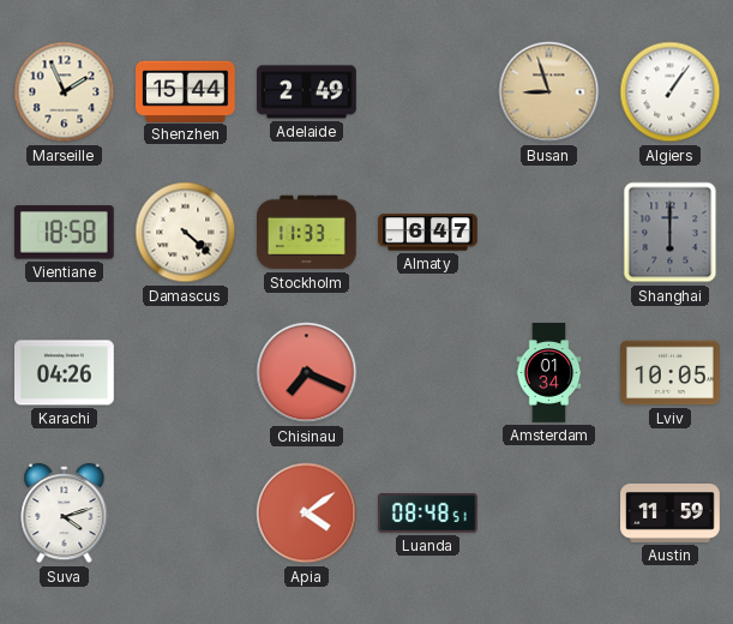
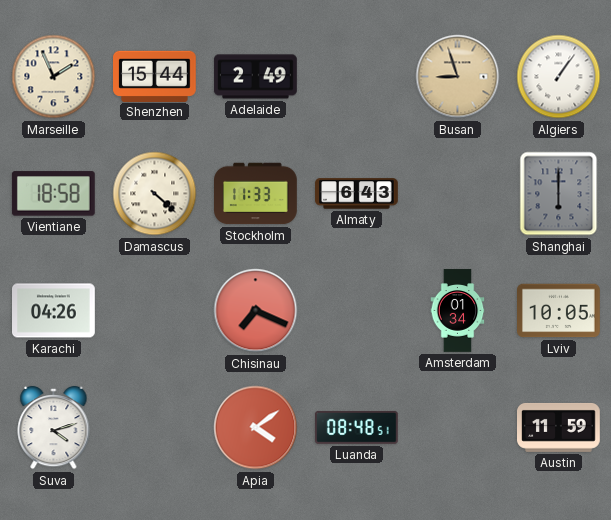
Almaty: 6:47 -> 6:43
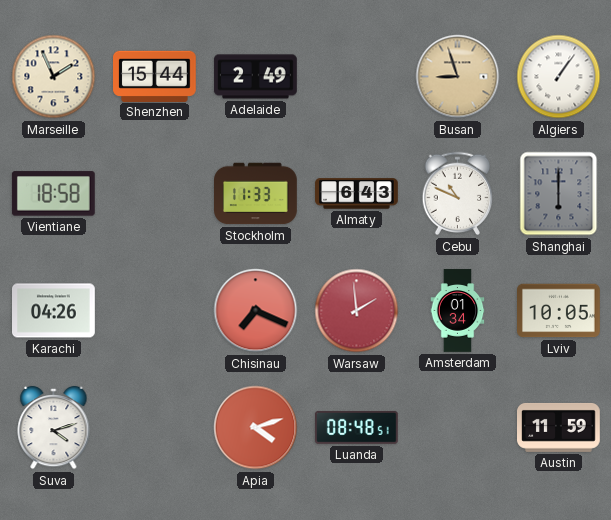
Damascus: 4:22 -> none
Cebu: none -> 10:49
Warsaw: none -> 1:59
Apia: 4:09 -> 4:12
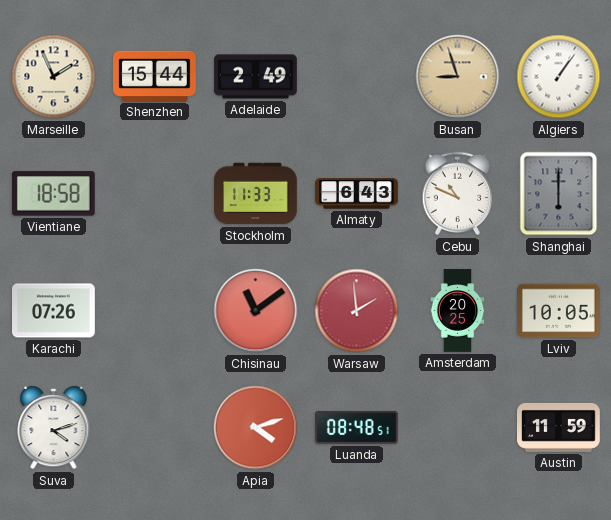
Karachi: 04:26 -> 07:26
Chisinau: 7:19 -> 11:09
Amsterdam: 01:34 -> 20:25
